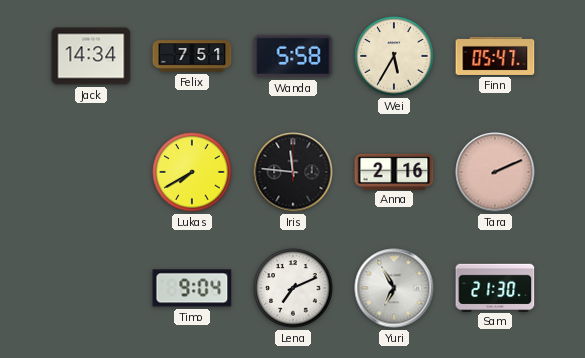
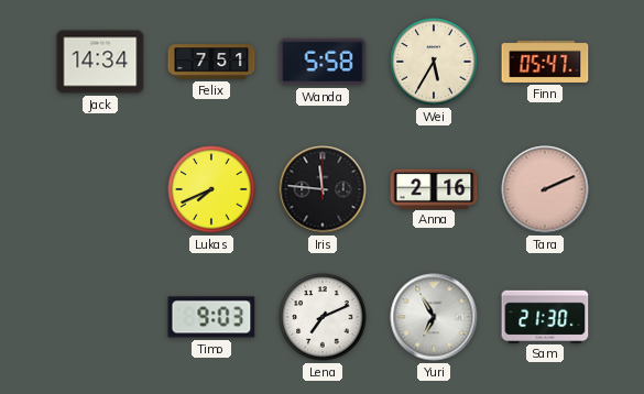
Lukas: 7:40 -> 7:41
Timo: 9:04 -> 9:03
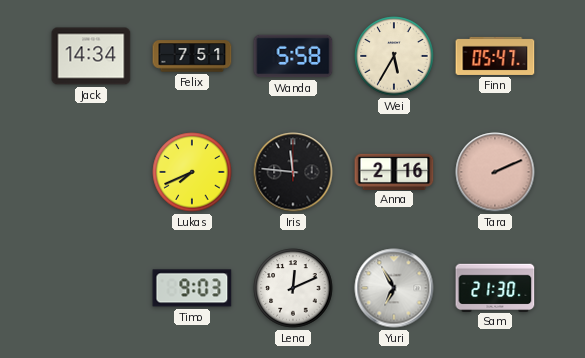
Lena: 7:11 -> 12:11
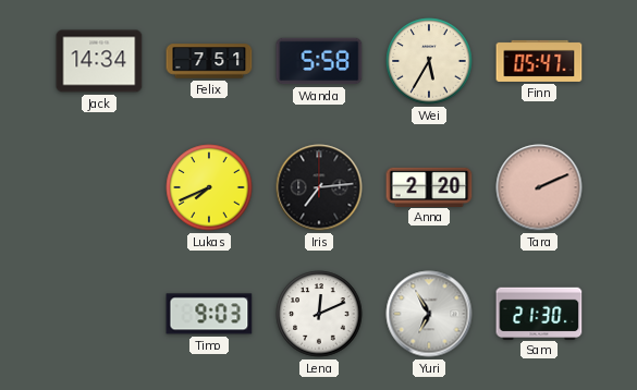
Iris: 11:46 -> 7:14
Anna: 2:16 -> 2:20
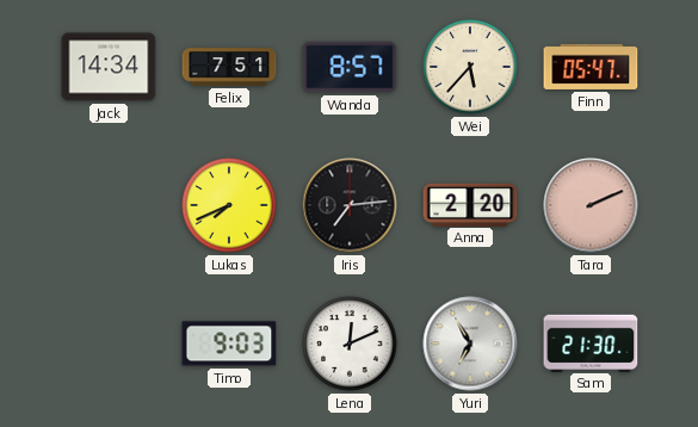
Wanda: 5:58 -> 8:57
Wei: 5:35 -> 5:37
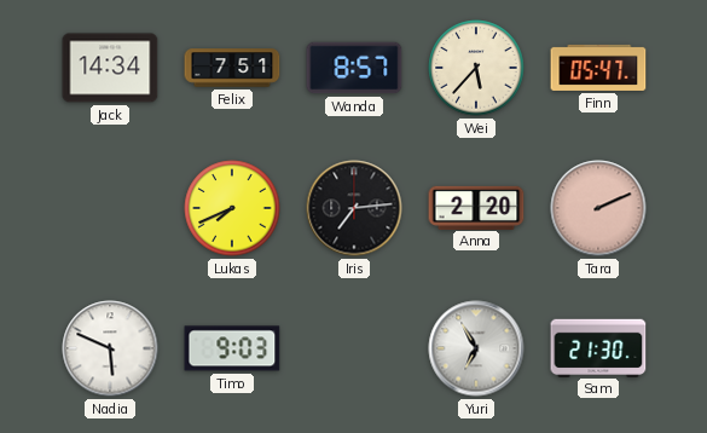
Nadia: none -> 5:49
Lena: 12:11 -> none
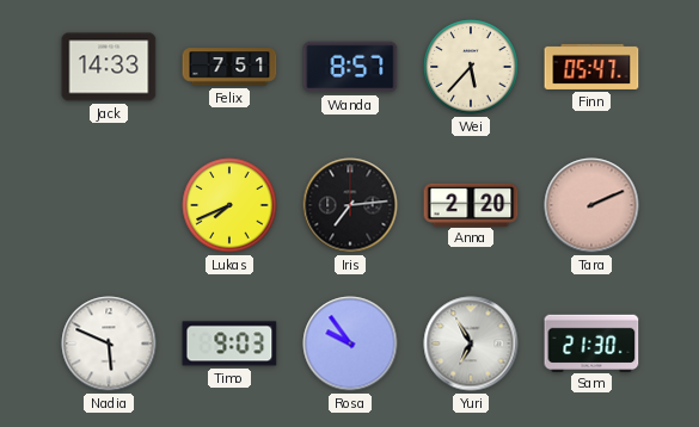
Jack: 14:34 -> 14:33
Rosa: none -> 9:54
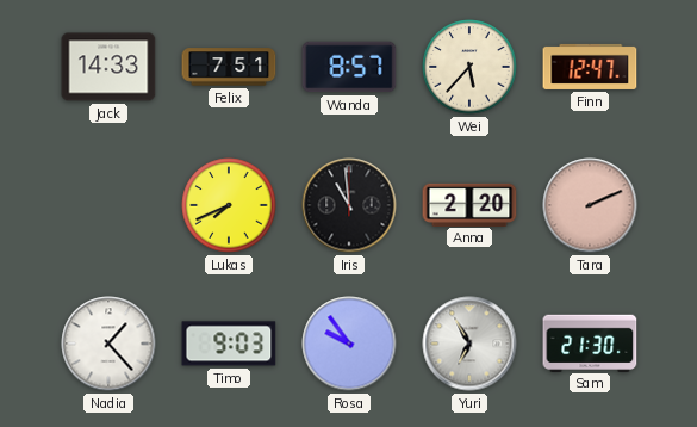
Finn: 05:47 -> 12:47
Iris: 7:14 -> 10:59
Nadia: 5:49 -> 1:23
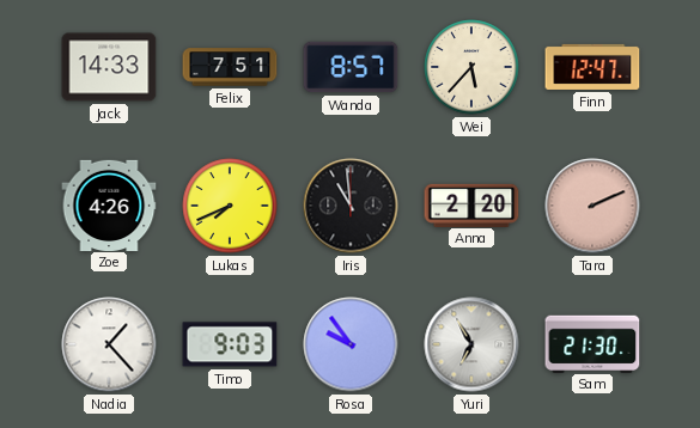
Zoe: none -> 4:26
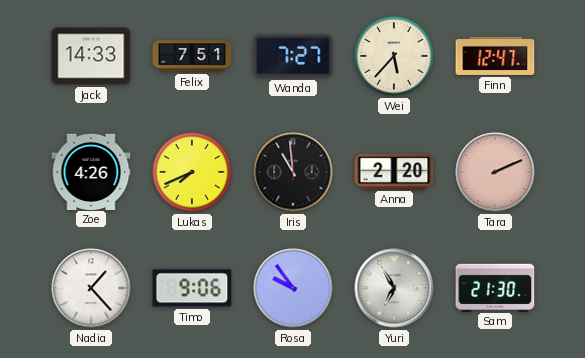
Wanda: 8:57 -> 7:27
Timo: 9:03 -> 9:06
